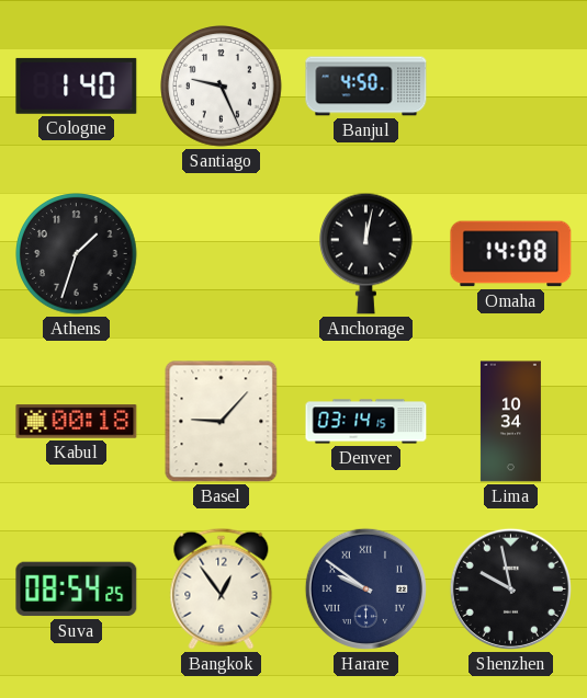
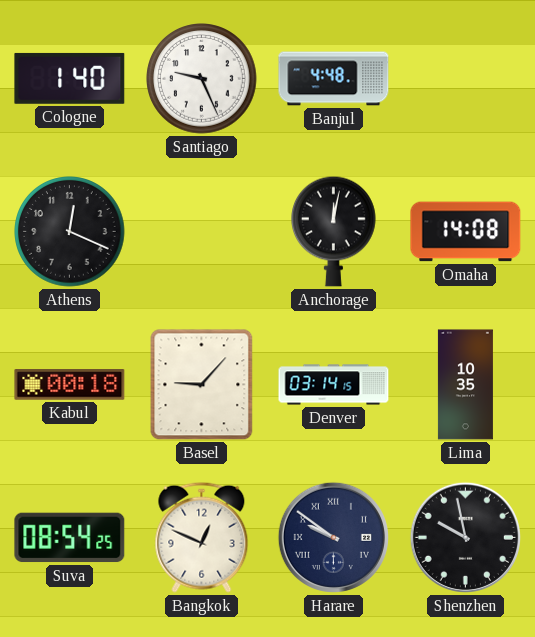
Banjul: 4:50 -> 4:48
Athens: 1:33 -> 12:19
Lima: 10:34 -> 10:35
Bangkok: 12:54 -> 12:49
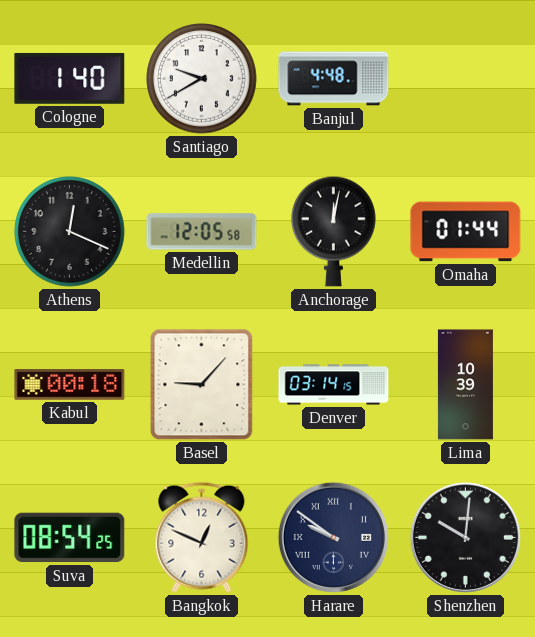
Santiago: 9:26 -> 9:40
Medellin: none -> 12:05
Omaha: 14:08 -> 01:44
Lima: 10:35 -> 10:39
Shenzhen: 9:58 -> 10:01
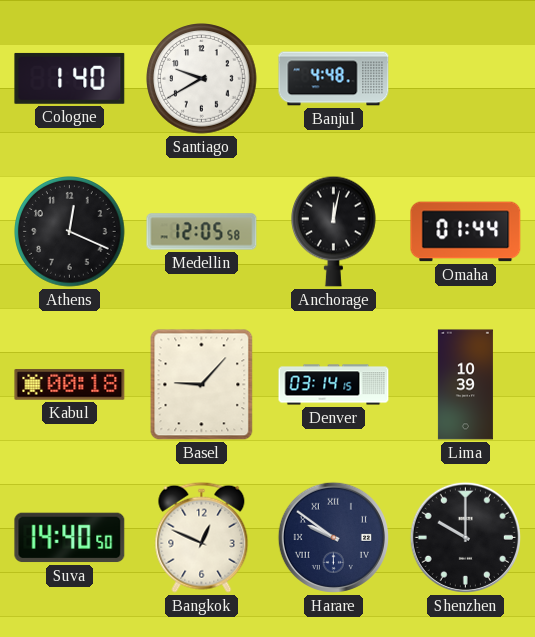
Suva: 08:54 -> 14:40
Shenzhen: 10:01 -> 10:00
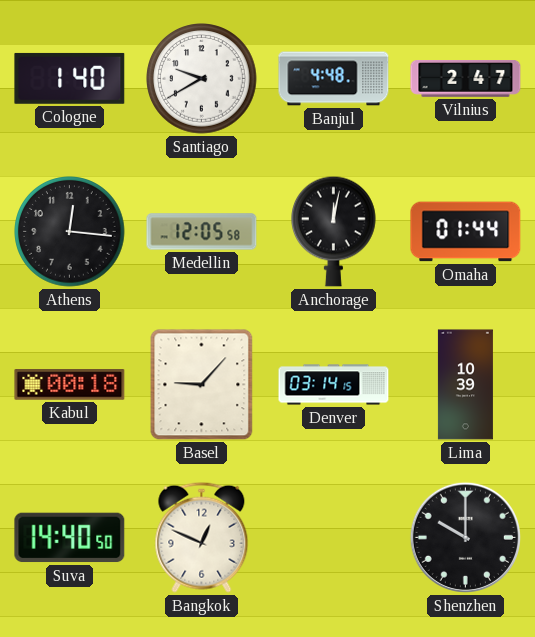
Vilnius: none -> 2:47
Athens: 12:19 -> 12:16
Harare: 9:51 -> none
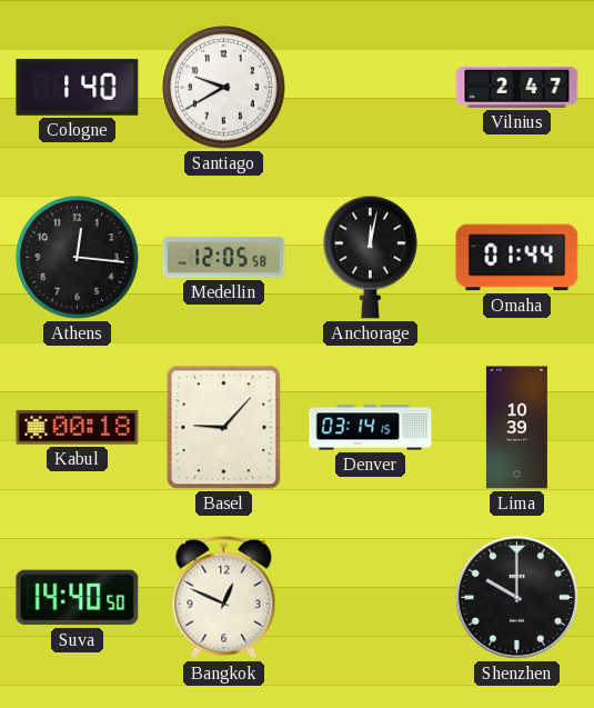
Banjul: 4:48 -> none
